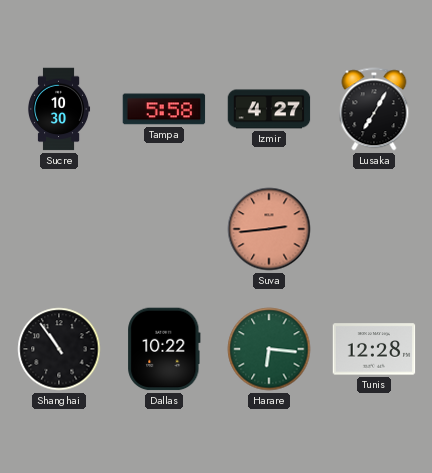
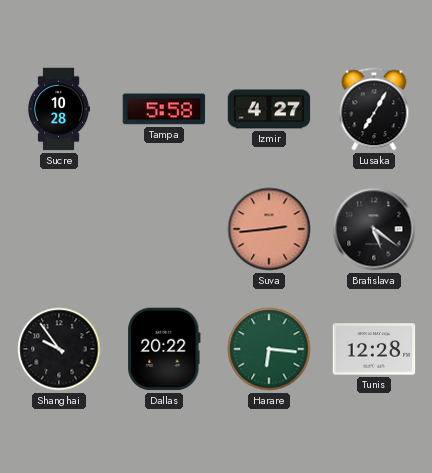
Sucre: 10:30 -> 10:28
Bratislava: none -> 5:21
Shanghai: 10:54 -> 9:54
Dallas: 10:22 -> 20:22
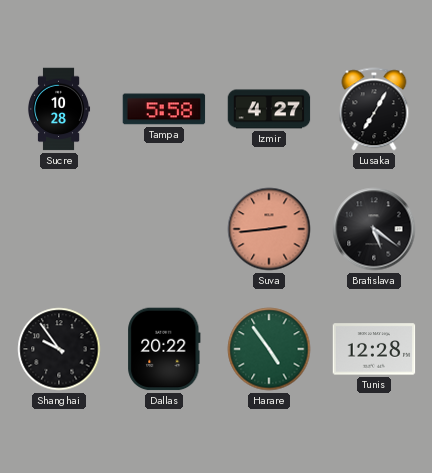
Harare: 6:16 -> 4:54
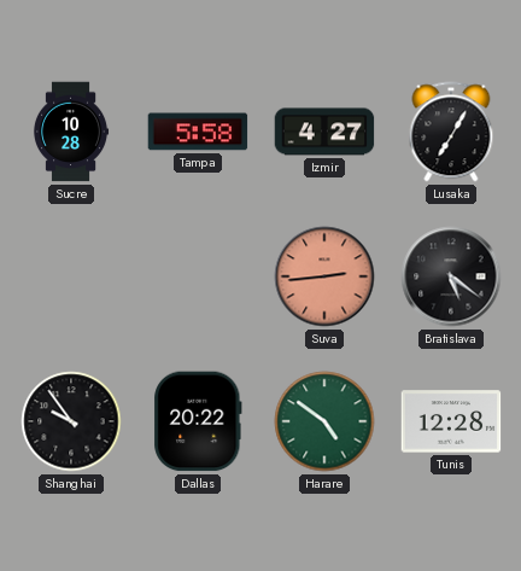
Harare: 4:54 -> 4:51
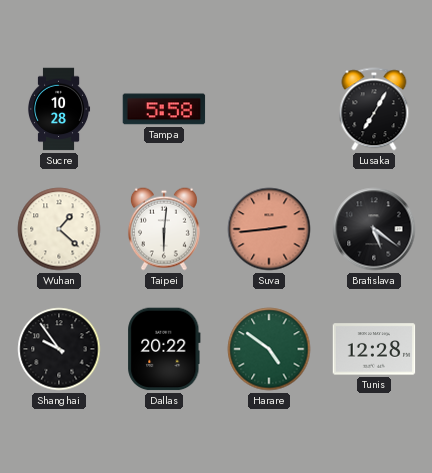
Izmir: 4:27 -> none
Wuhan: none -> 1:22
Taipei: none -> 6:01
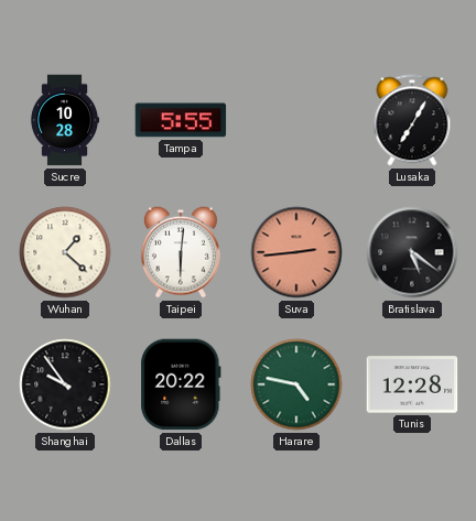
Tampa: 5:58 -> 5:55
Harare: 4:51 -> 4:47
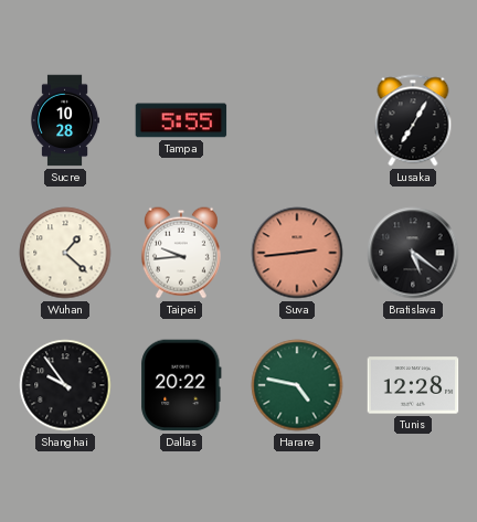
Taipei: 6:01 -> 9:44
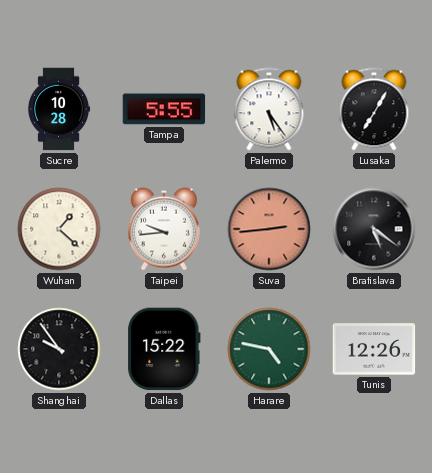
Palermo: none -> 5:24
Dallas: 20:22 -> 15:22
Tunis: 12:28 -> 12:26
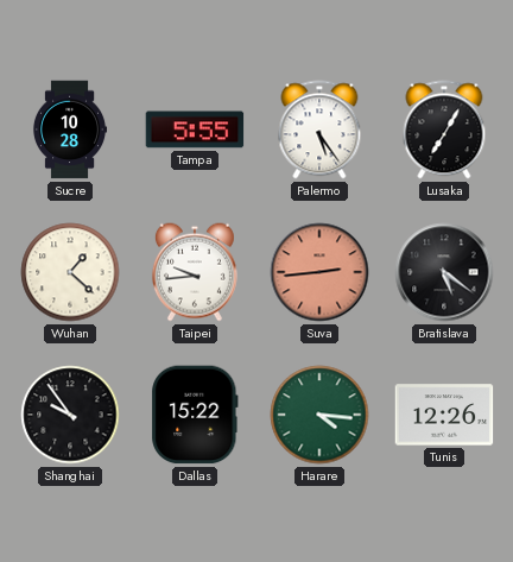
Harare: 4:47 -> 4:16
